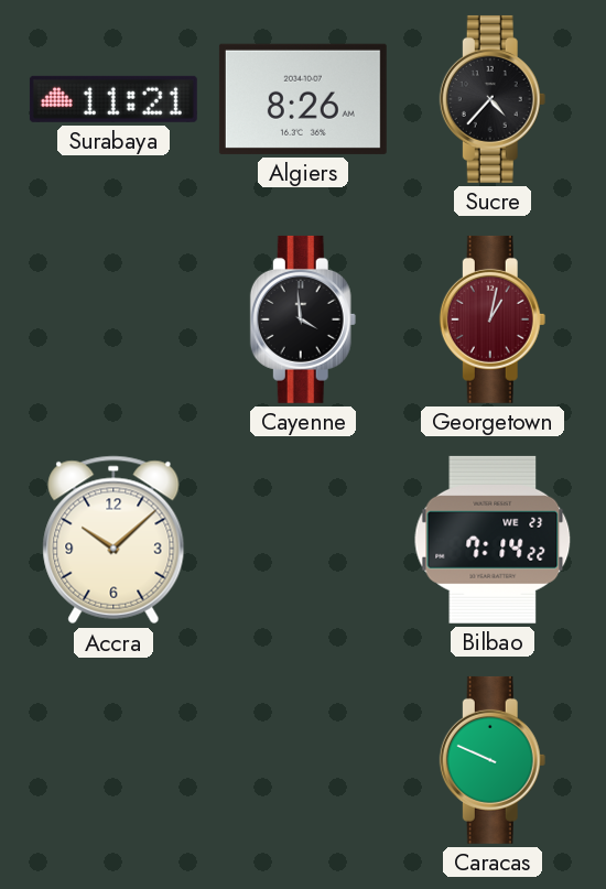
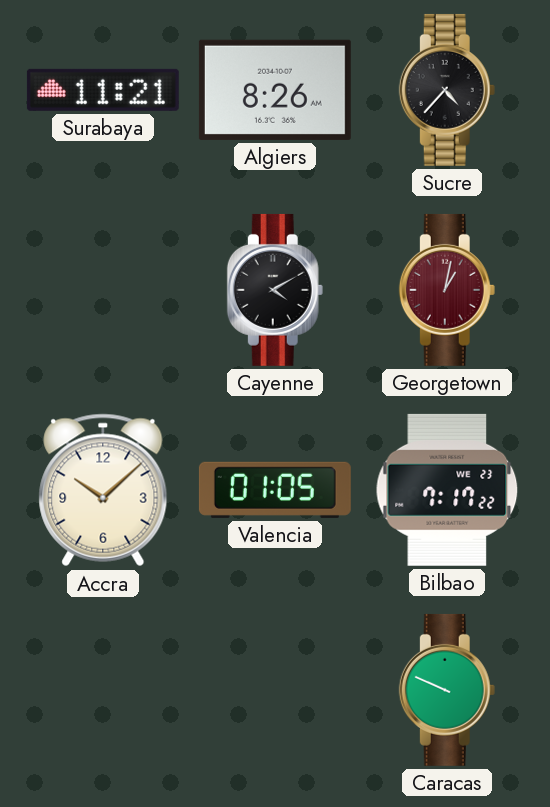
Cayenne: 3:59 -> 4:10
Valencia: none -> 01:05
Bilbao: 7:14 -> 7:17
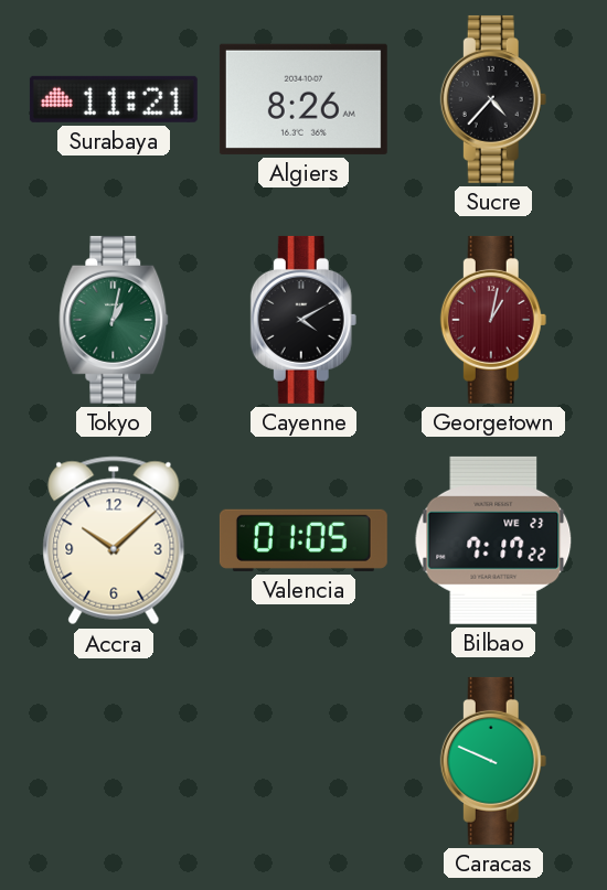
Tokyo: none -> 1:02
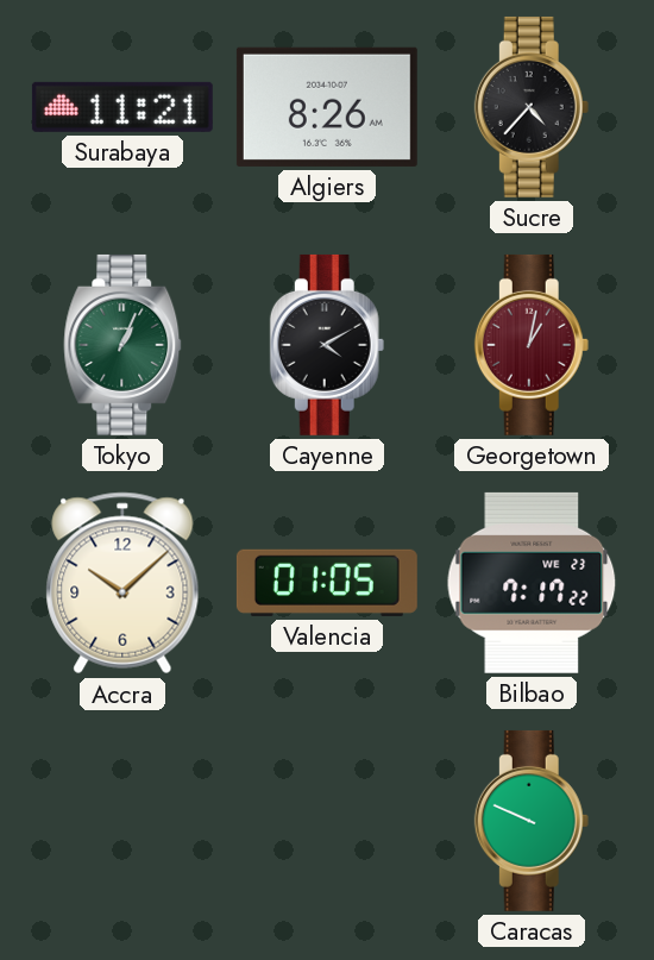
Tokyo: 1:02 -> 1:04
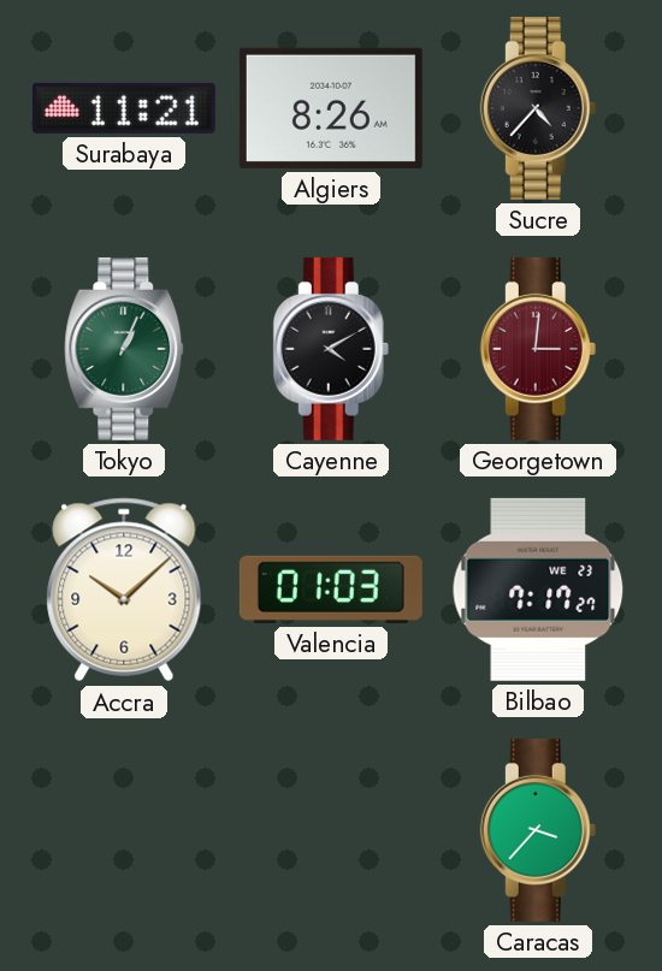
Georgetown: 1:02 -> 3:01
Valencia: 01:05 -> 01:03
Bilbao: 7:17:22 -> 7:17:27
Caracas: 9:49 -> 3:37
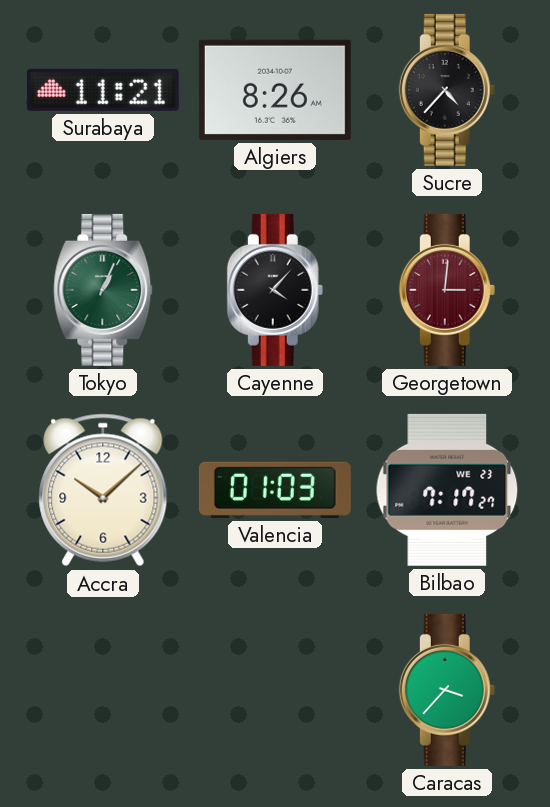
Cayenne: 4:10 -> 4:07
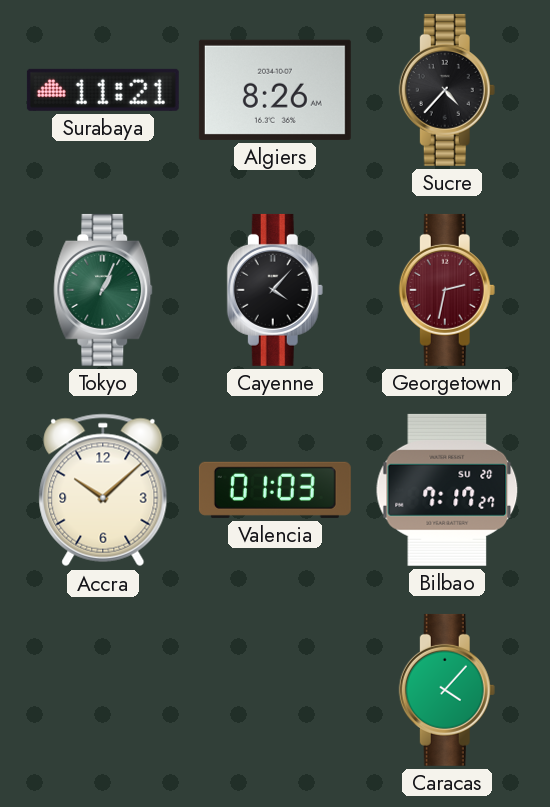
Georgetown: 3:01 -> 2:32
Bilbao date: WE 23 -> SU 20
Caracas: 3:37 -> 4:07
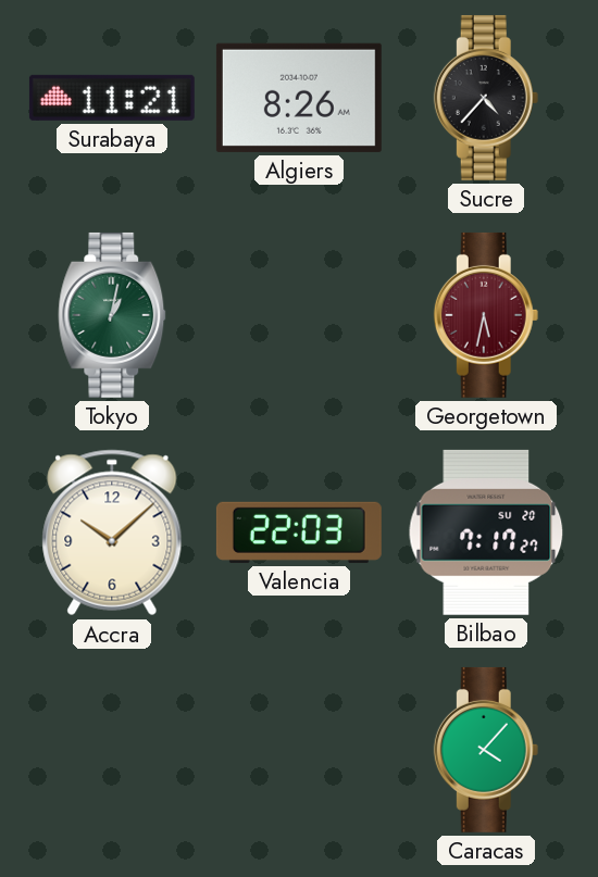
Tokyo: 1:04 -> 1:02
Cayenne: 4:07 -> none
Georgetown: 2:32 -> 5:32
Valencia: 01:03 -> 22:03
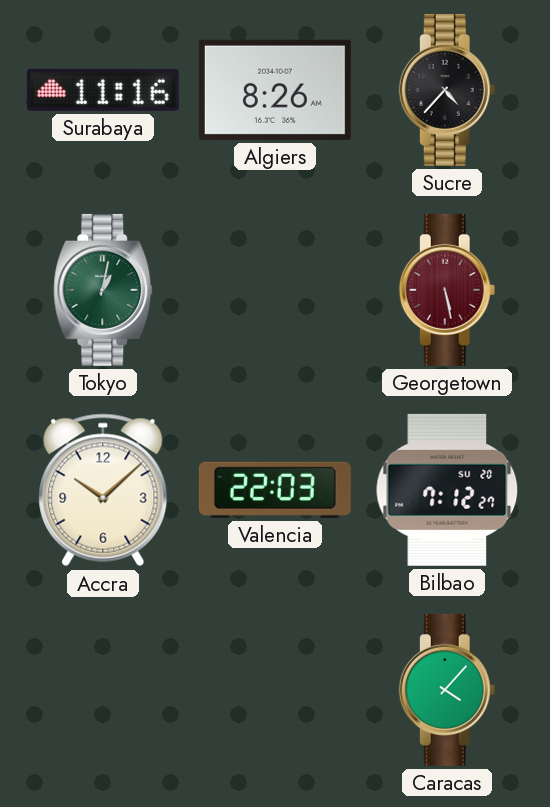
Surabaya: 11:21 -> 11:16
Georgetown: 5:32 -> 5:28
Bilbao: 7:17 -> 7:12
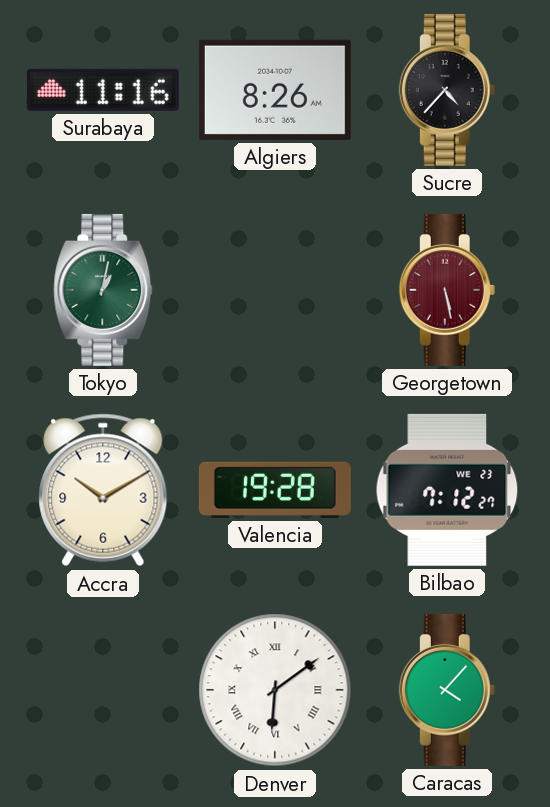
Accra: 10:08 -> 10:10
Valencia: 22:03 -> 19:28
Bilbao date: SU 20 -> WE 23
Denver: none -> 6:09
